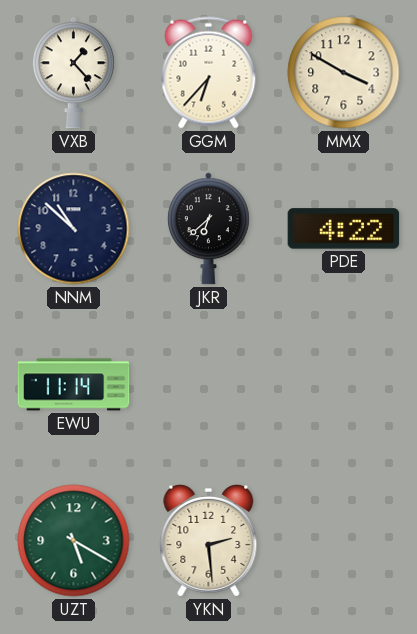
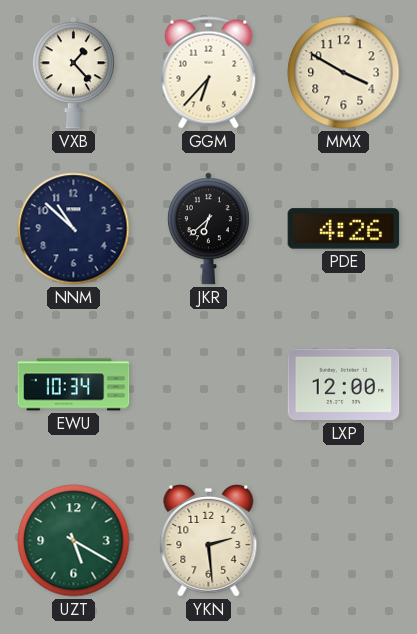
PDE: 4:22 -> 4:26
EWU: 11:14 -> 10:34
LXP: none -> 12:00
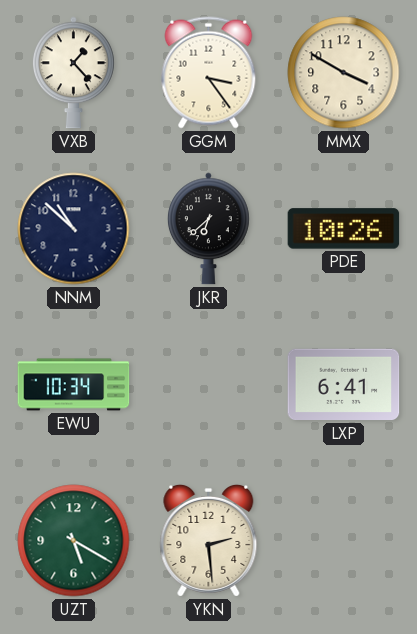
GGM: 6:37 -> 3:24
PDE: 4:26 -> 10:26
LXP: 12:00 -> 6:41
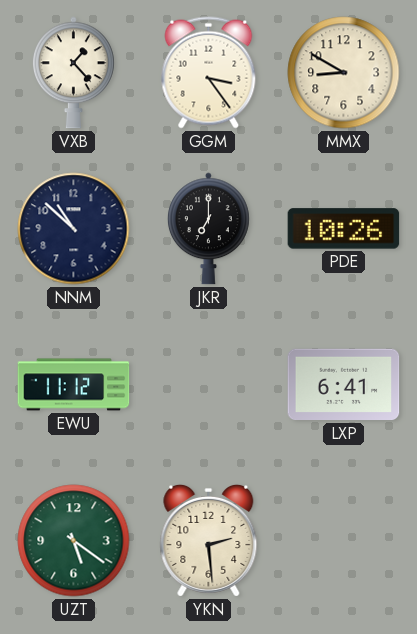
MMX: 3:50 -> 8:50
JKR: 6:38 -> 7:00
EWU: 10:34 -> 11:12
UZT: 5:20 -> 5:21
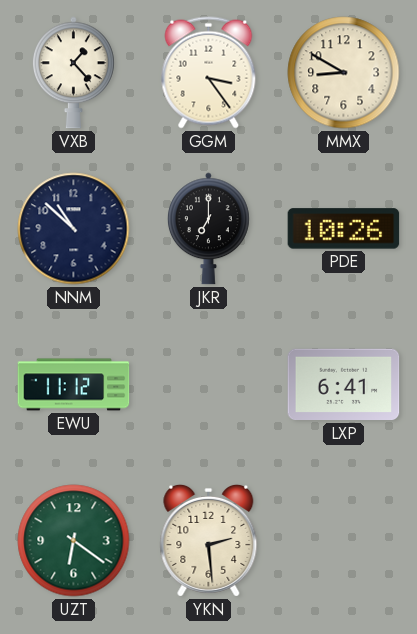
UZT: 5:21 -> 6:21
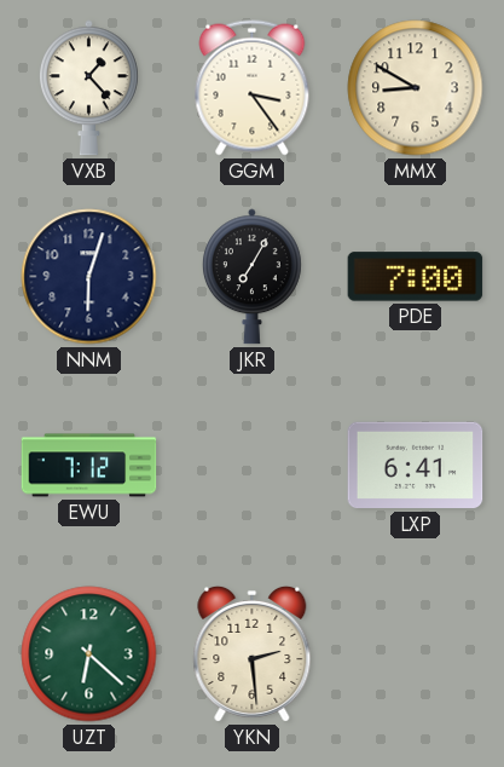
NNM: 10:52 -> 6:03
JKR: 7:00 -> 7:05
PDE: 10:26 -> 7:00
EWU: 11:12 -> 7:12
UZT: 6:21 -> 6:22
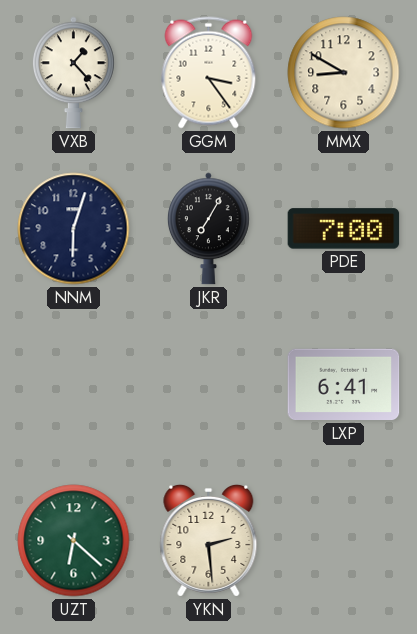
EWU: 7:12 -> none
